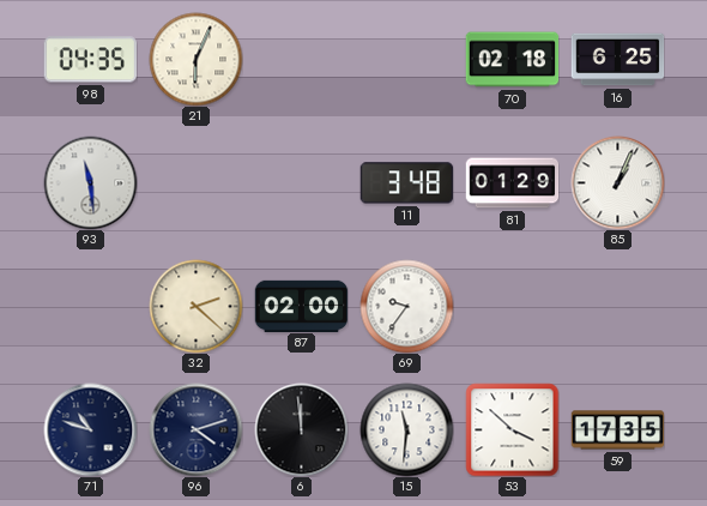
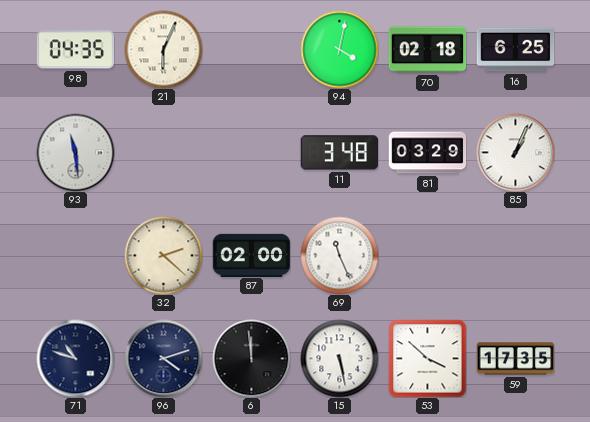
94: none -> 4:02
81: 01:29 -> 03:29
69: 9:36 -> 11:26
15: 11:31 -> 5:28
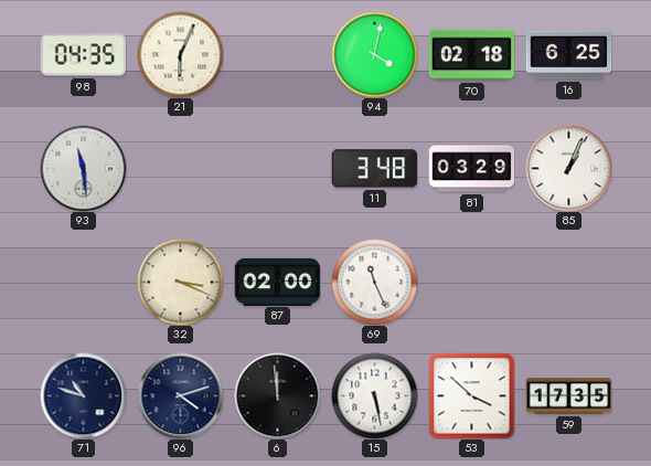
32: 2:22 -> 3:19
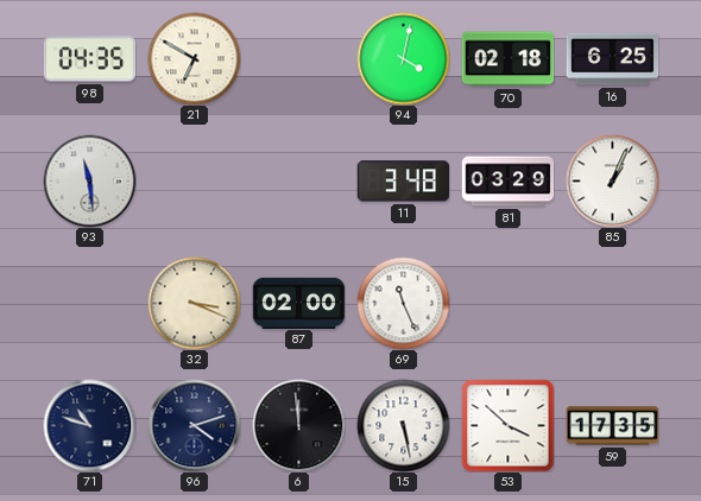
21: 6:04 -> 6:50
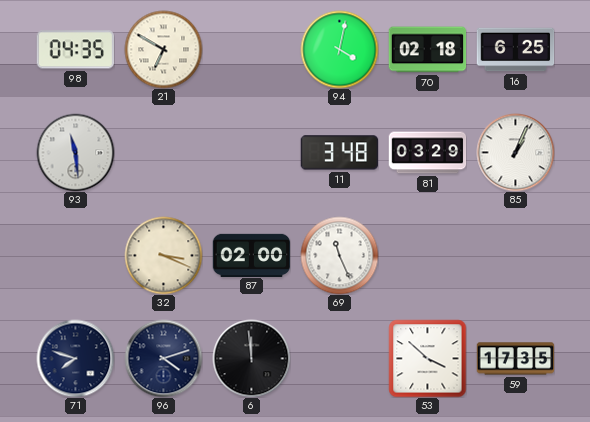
71: 10:48 -> 7:48
15: 5:28 -> none
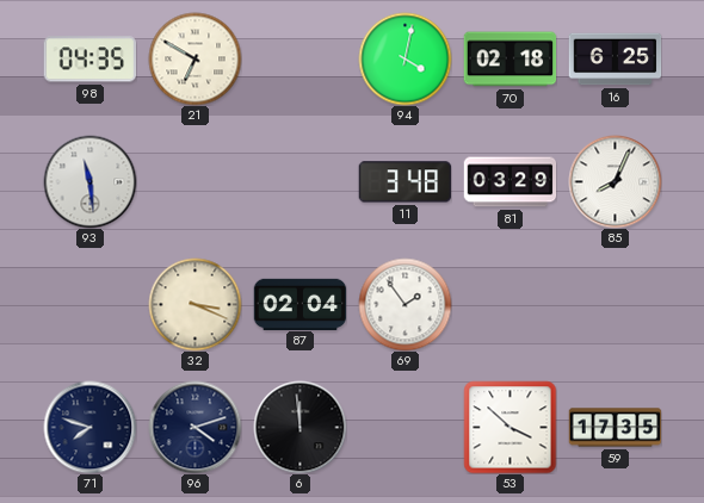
85: 1:04 -> 8:04
87: 02:00 -> 02:04
69: 11:26 -> 1:54
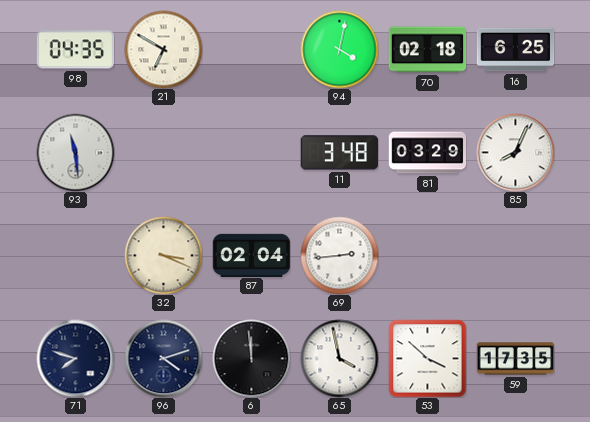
69: 1:54 -> 2:44
65: none -> 3:58
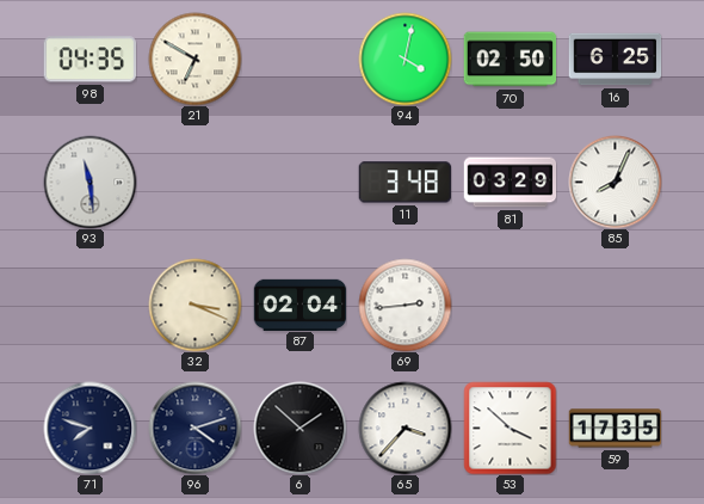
70: 02:18 -> 02:50
6: 11:59 -> 1:52
65: 3:58 -> 3:37
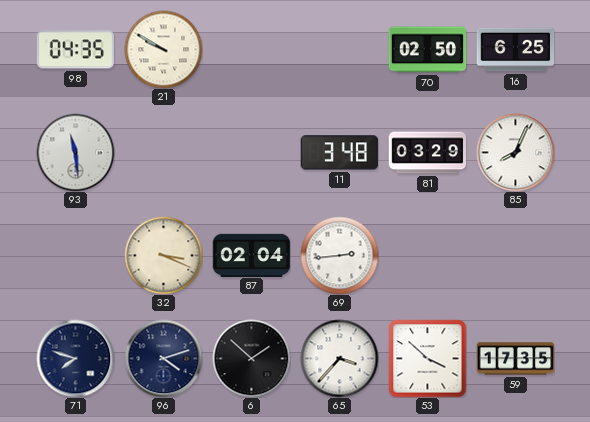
21: 6:50 -> 9:50
94: 4:02 -> none
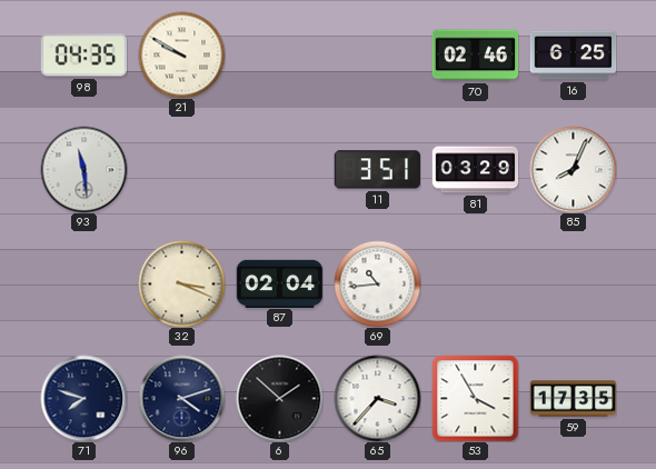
70: 02:50 -> 02:46
11: 3:48 -> 3:51
69: 2:44 -> 10:44
53: 3:52 -> 3:55
